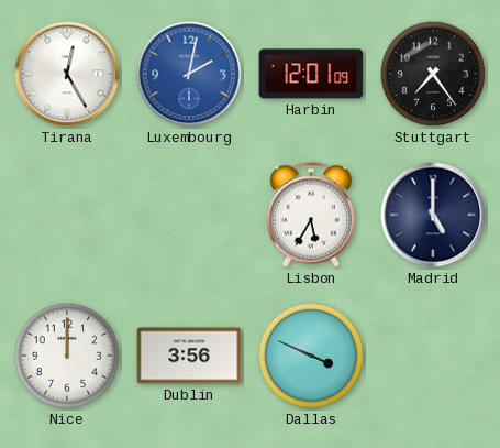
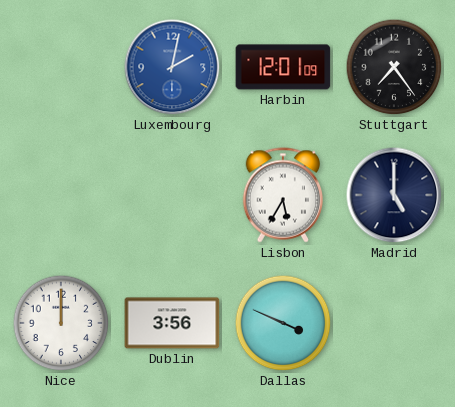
Tirana: 12:25 -> none
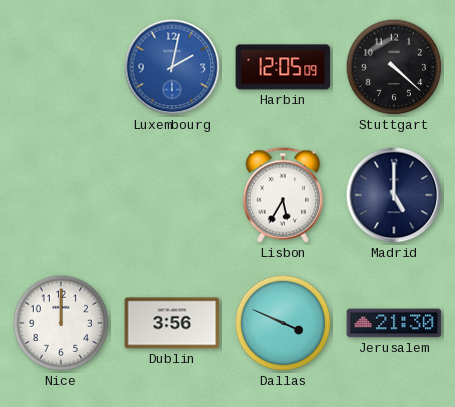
Harbin: 12:01 -> 12:05
Stuttgart: 7:24 -> 4:22
Jerusalem: none -> 21:30
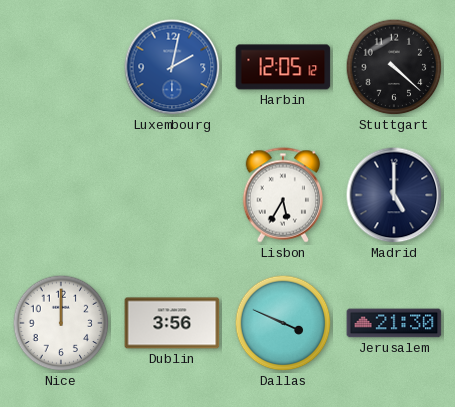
Harbin: 12:05:09 -> 12:05:12
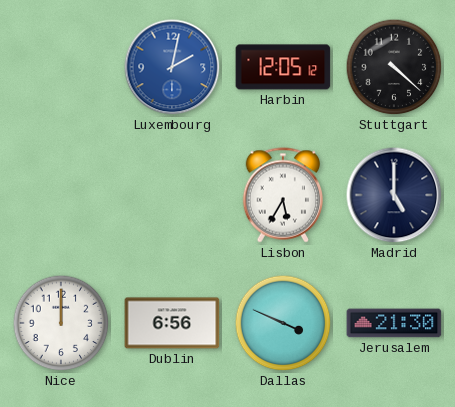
Dublin: 3:56 -> 6:56
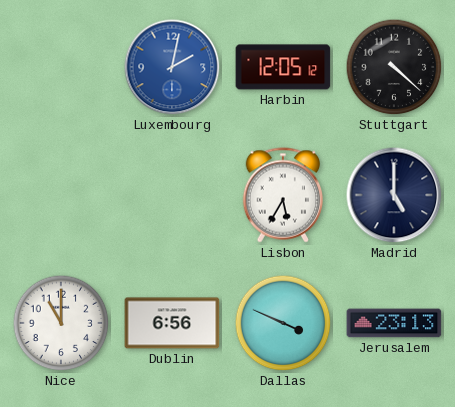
Nice: 12:00 -> 11:00
Jerusalem: 21:30 -> 23:13
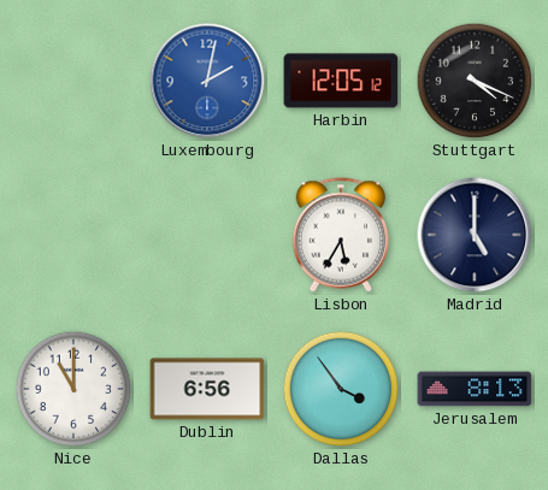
Stuttgart: 4:22 -> 4:19
Dallas: 3:49 -> 3:54
Jerusalem: 23:13 -> 8:13
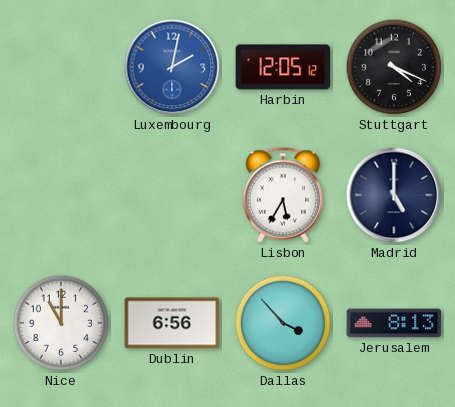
Dallas: 3:54 -> 3:53
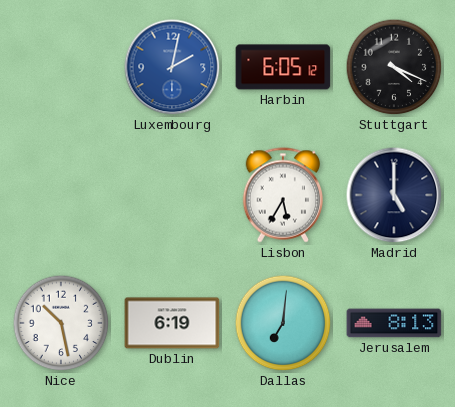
Harbin: 12:05 -> 6:05
Nice: 11:00 -> 10:28
Dublin: 6:56 -> 6:19
Dallas: 3:53 -> 7:01
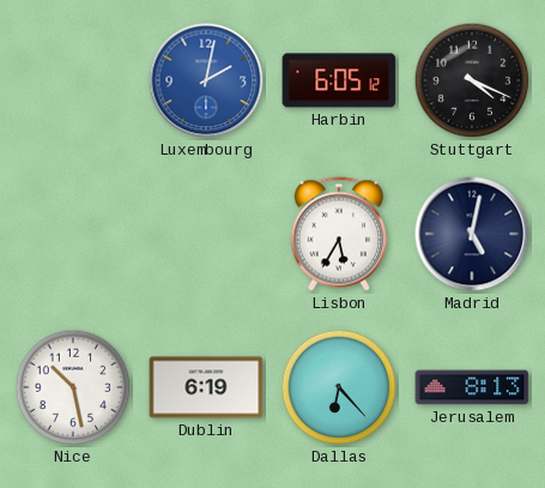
Madrid: 5:00 -> 5:02
Dallas: 7:01 -> 6:23
